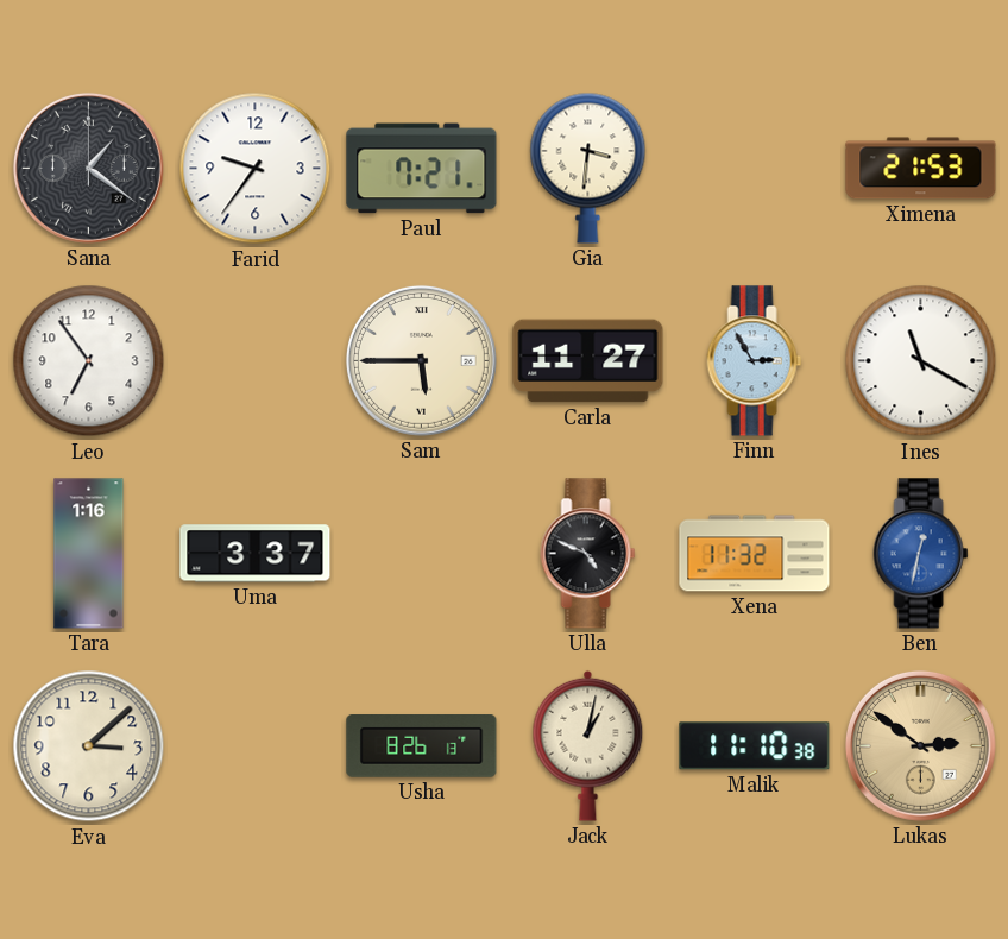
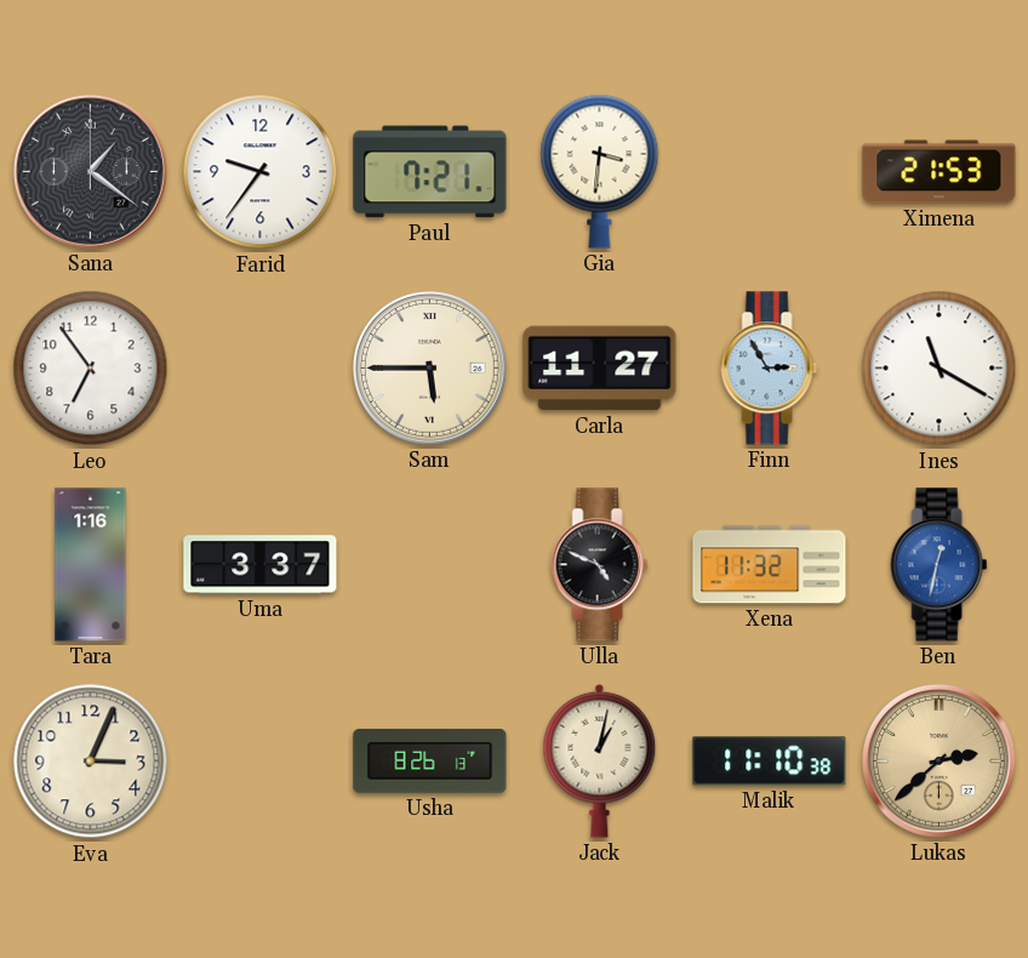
Eva: 3:08 -> 3:04
Lukas: 2:51 -> 2:38
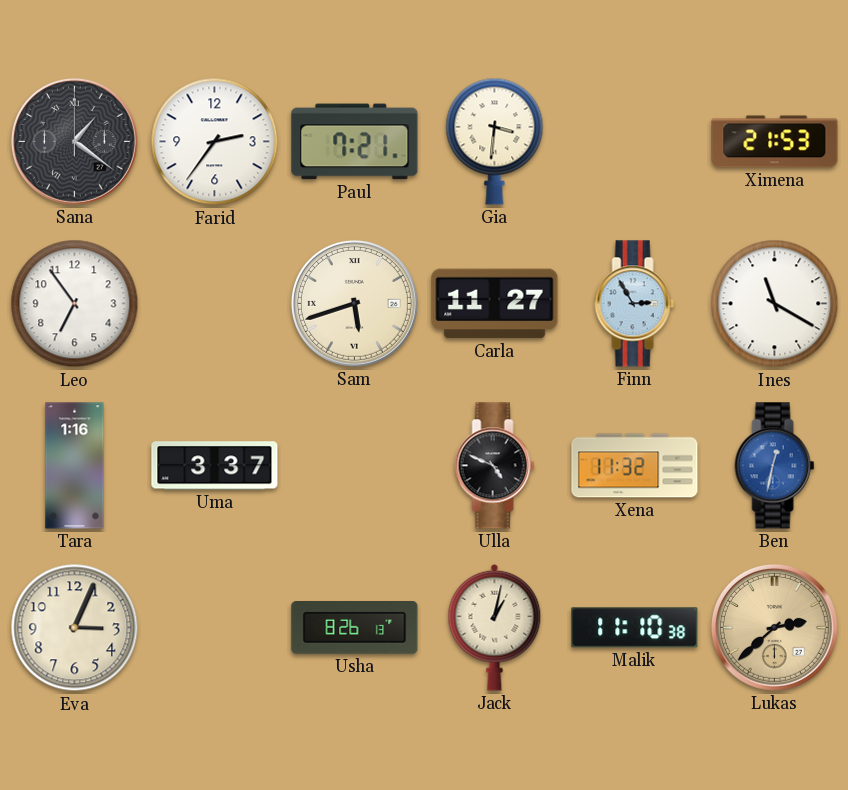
Farid: 9:36 -> 2:36
Sam: 5:45 -> 5:42
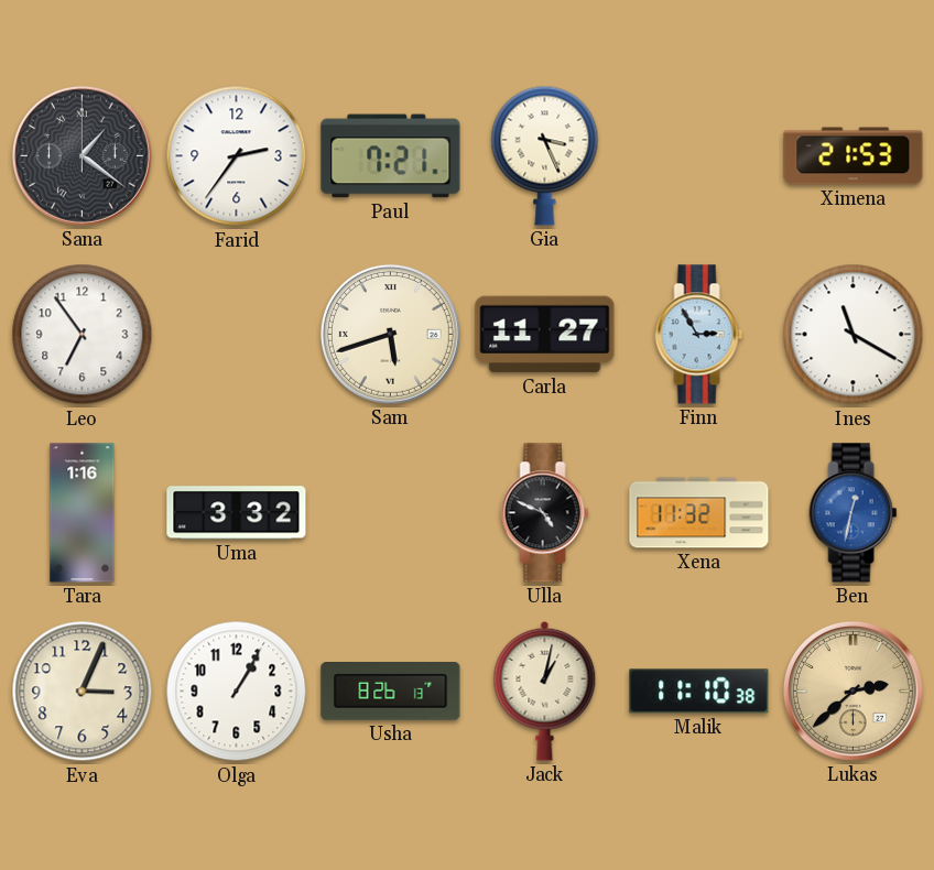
Gia: 3:31 -> 3:26
Uma: 3:37 -> 3:32
Olga: none -> 1:05
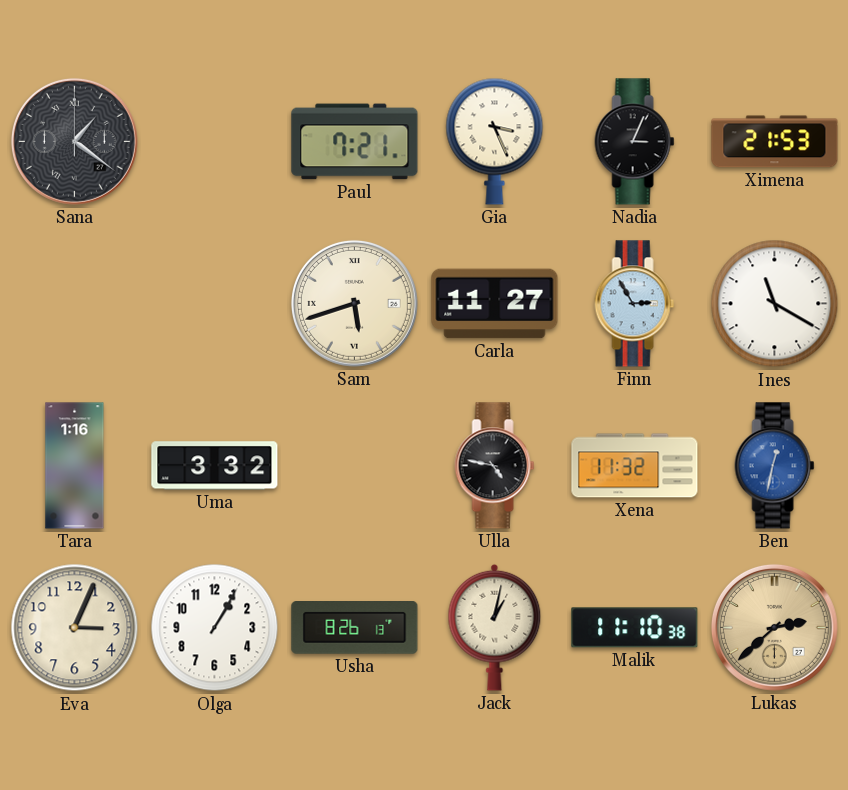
Farid: 2:36 -> none
Nadia: none -> 3:04
Leo: 6:54 -> none
Ulla: 4:49 -> 4:47
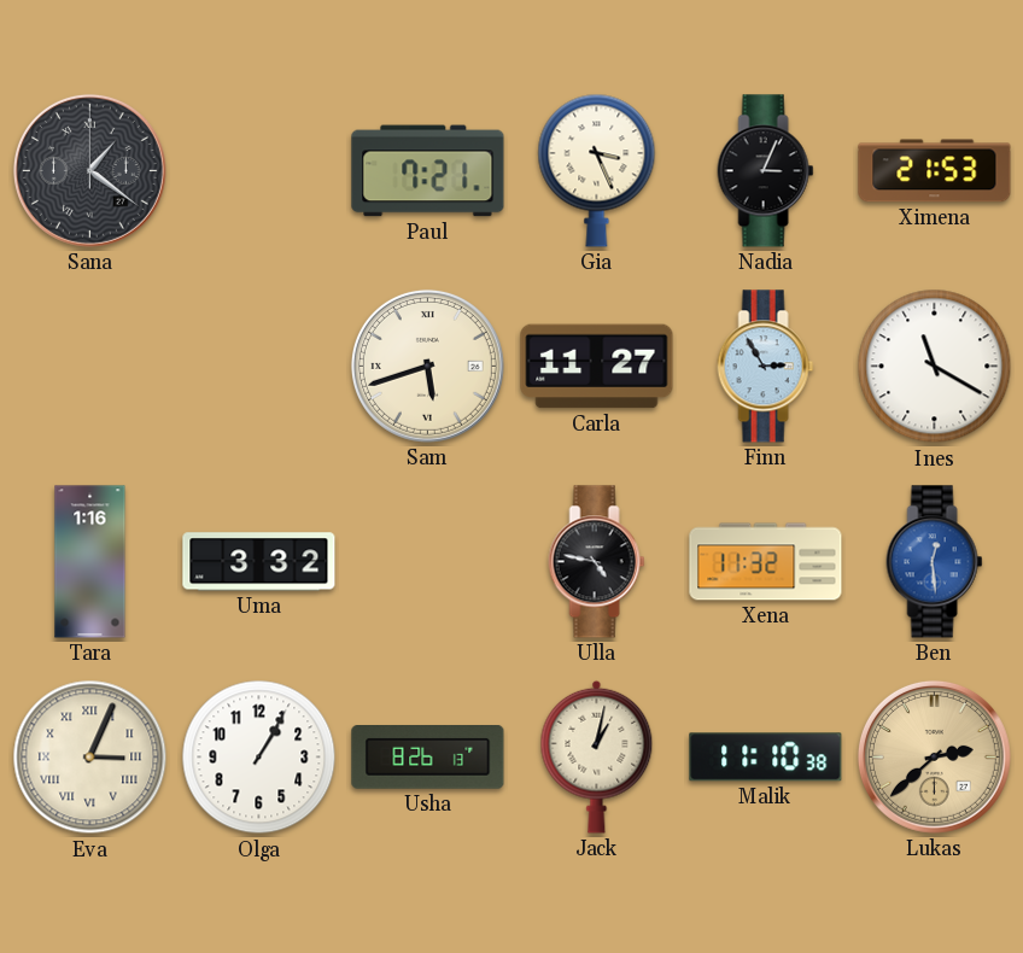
Ben: 12:32 -> 12:29
Eva numerals: Arabic -> Roman
